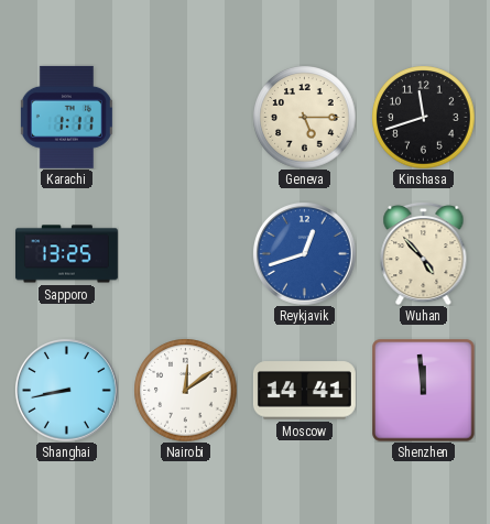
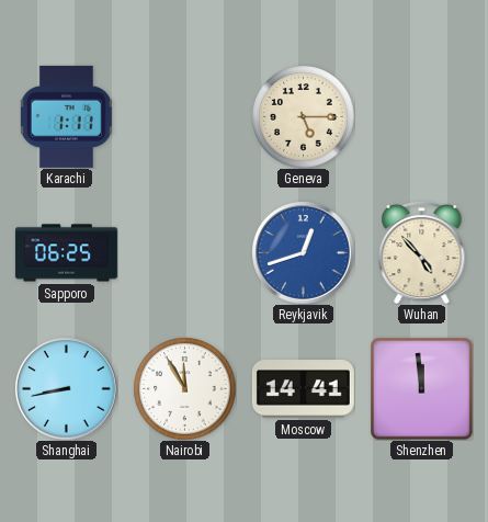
Kinshasa: 11:42 -> none
Sapporo: 13:25 -> 06:25
Nairobi: 12:09 -> 11:55
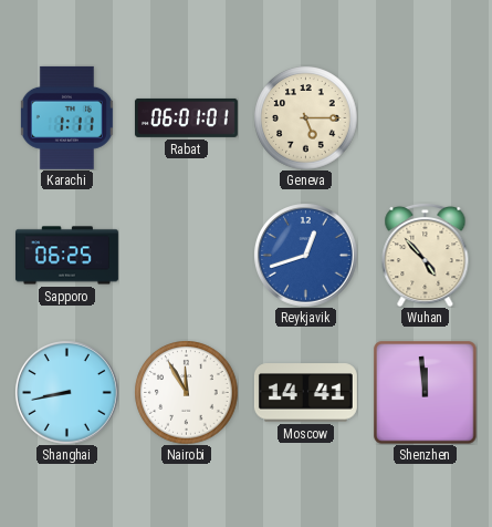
Rabat: none -> 06:01
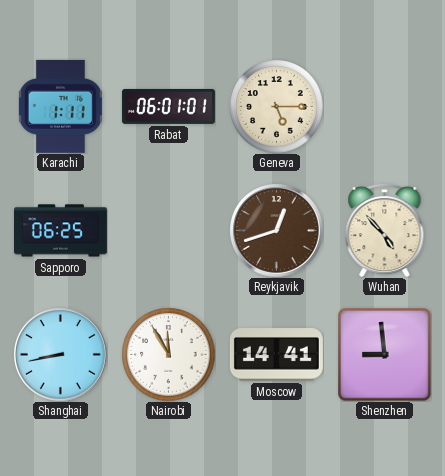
Reykjavik dial: blue -> brown
Shenzhen: 11:59 -> 8:59
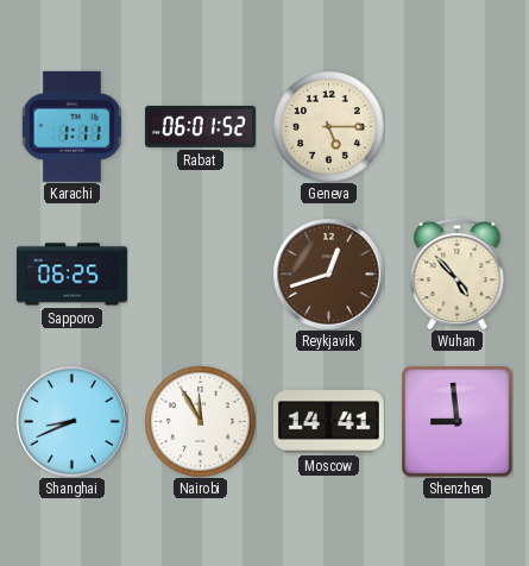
Rabat: 06:01:01 -> 06:01:52
Shanghai: 8:43 -> 8:41
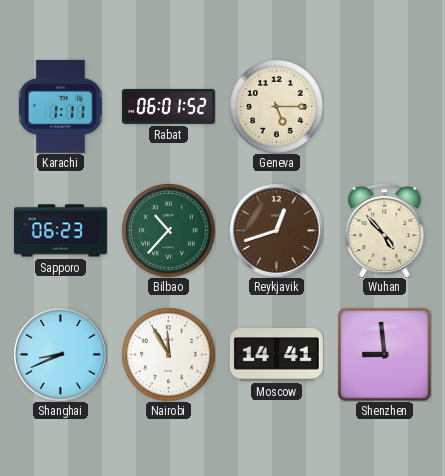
Sapporo: 06:25 -> 06:23
Bilbao: none -> 10:37
